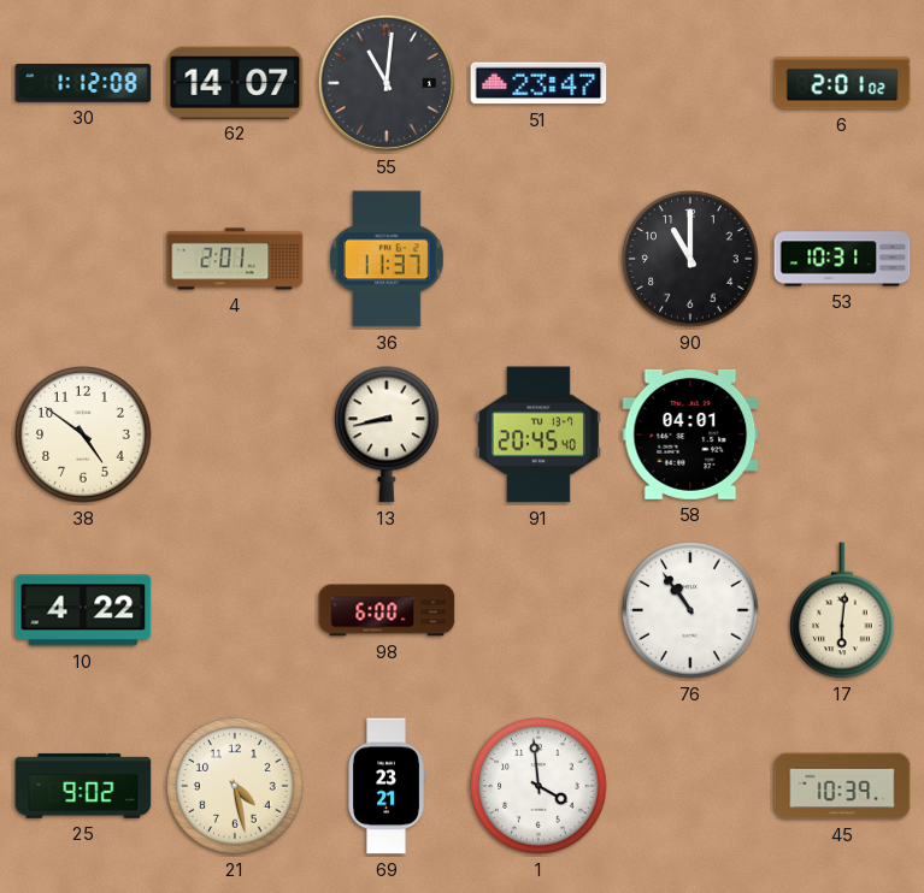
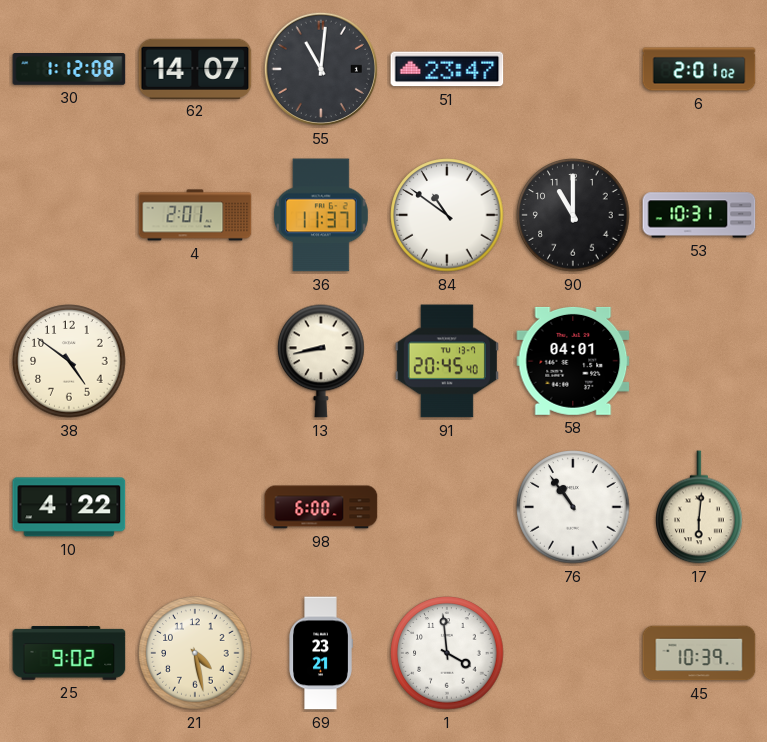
84: none -> 10:51
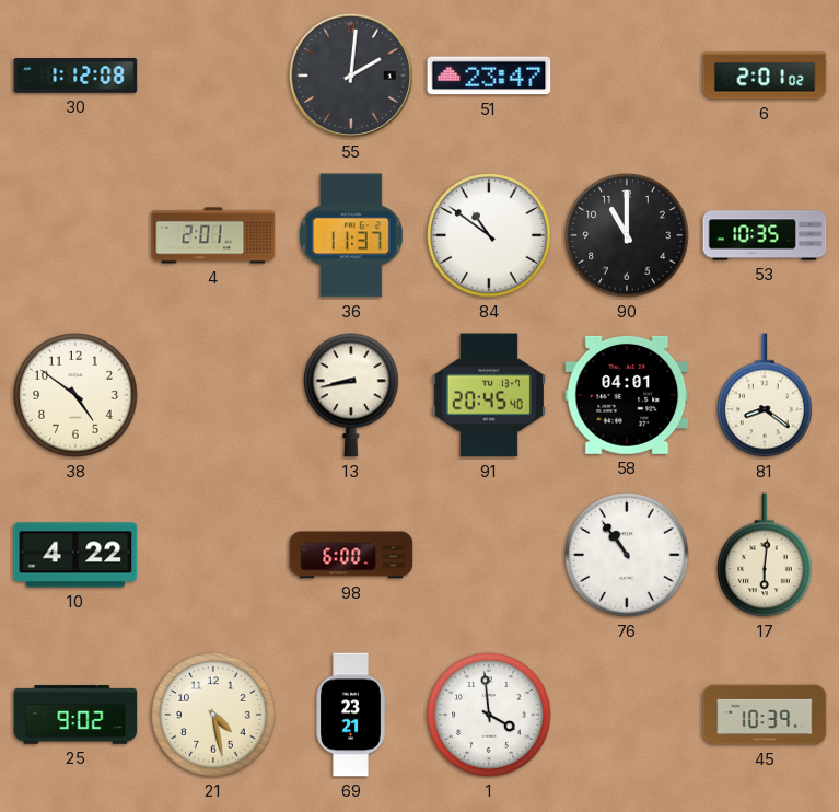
62: 14:07 -> none
55: 11:01 -> 2:01
53: 10:31 -> 10:35
81: none -> 8:21
